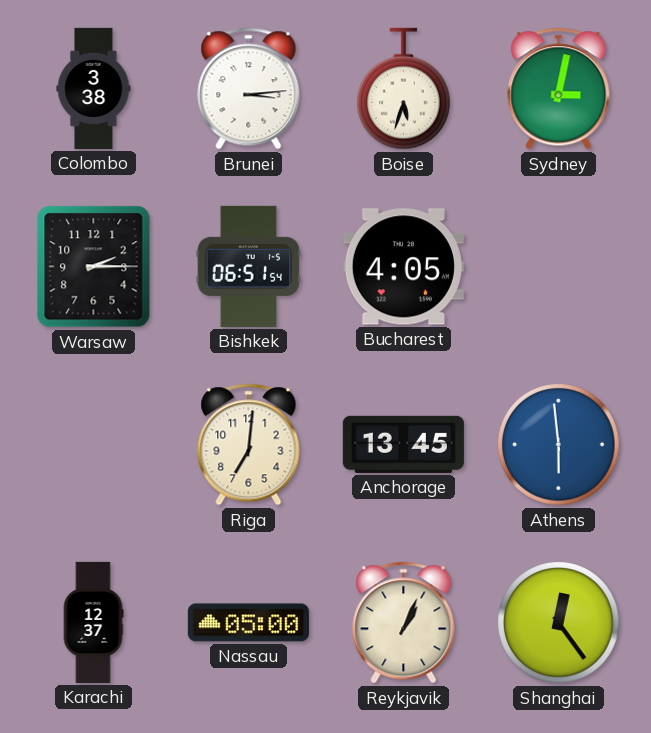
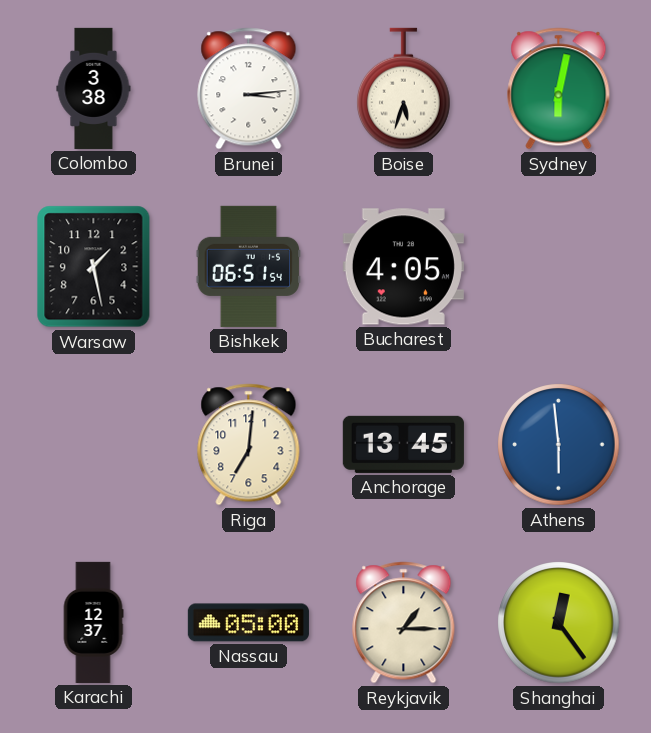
Sydney: 3:02 -> 6:02
Warsaw: 2:15 -> 1:28
Reykjavik: 1:04 -> 1:15
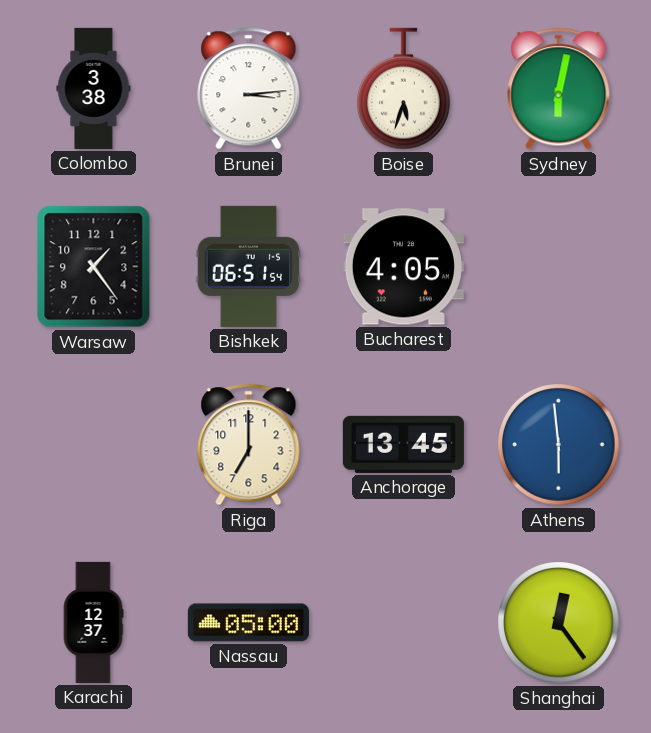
Warsaw: 1:28 -> 1:24
Riga: 7:01 -> 7:00
Reykjavik: 1:15 -> none
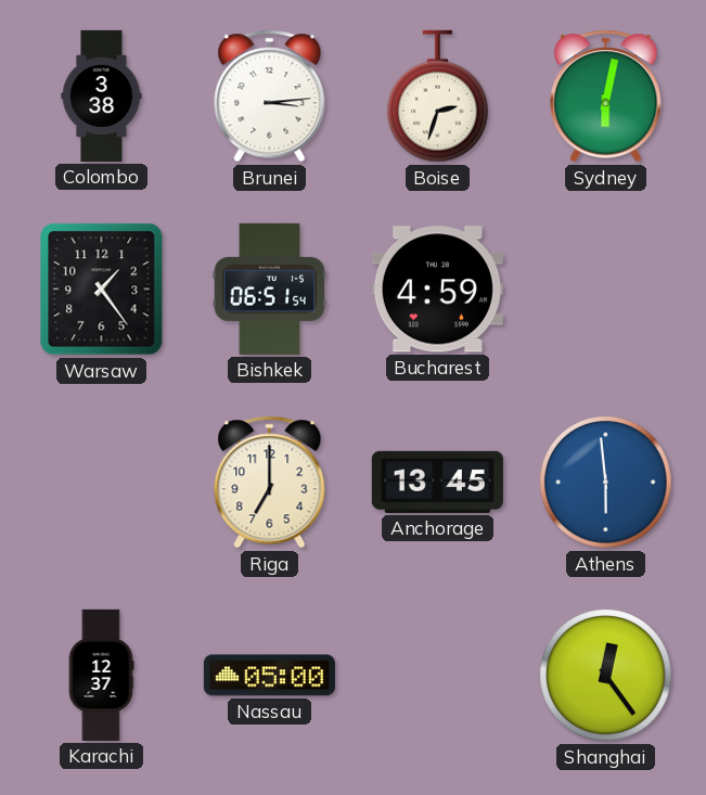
Boise: 5:33 -> 2:33
Bucharest: 4:05 -> 4:59
